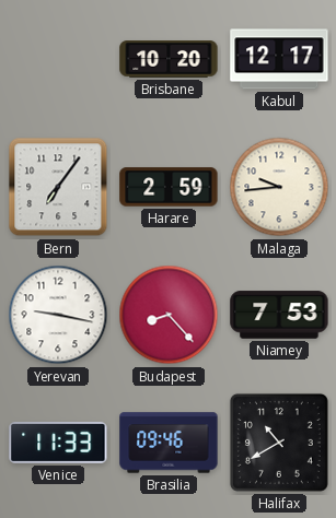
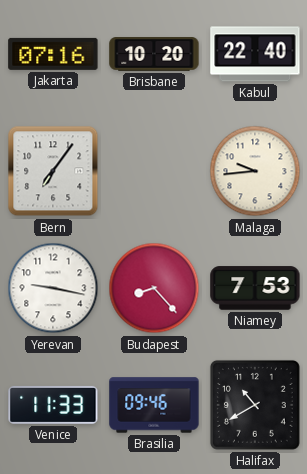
Jakarta: none -> 07:16
Kabul: 12:17 -> 22:40
Harare: 2:59 -> none
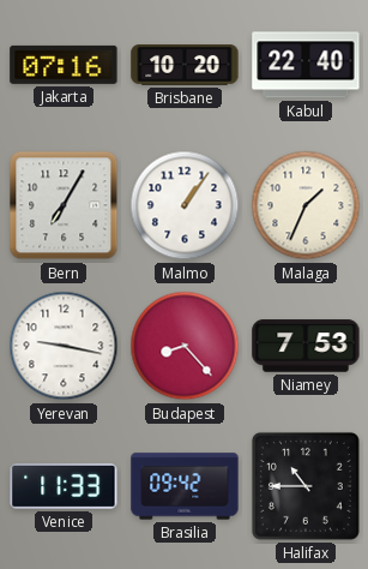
Bern: 7:06 -> 7:05
Malmo: none -> 1:06
Malaga: 9:44 -> 1:34
Brasilia: 09:46 -> 09:42
Halifax: 10:40 -> 10:45
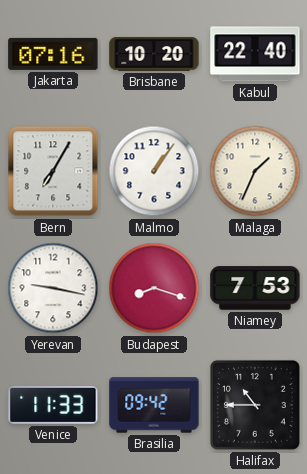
Budapest: 8:23 -> 8:18
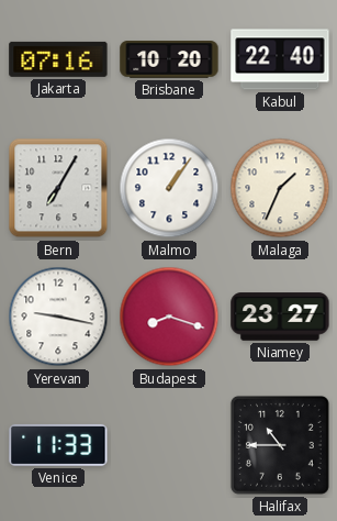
Niamey: 7:53 -> 23:27
Brasilia: 09:42 -> none
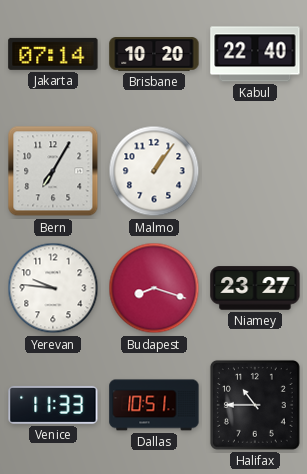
Jakarta: 07:16 -> 07:14
Malaga: 1:34 -> none
Yerevan: 9:17 -> 9:46
Dallas: none -> 10:51
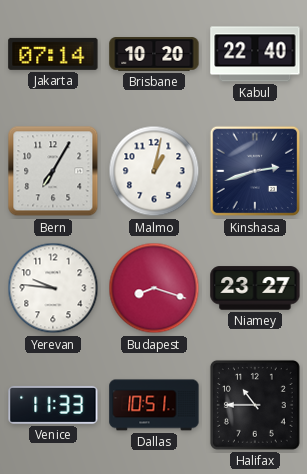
Malmo: 1:06 -> 1:02
Kinshasa: none -> 2:42
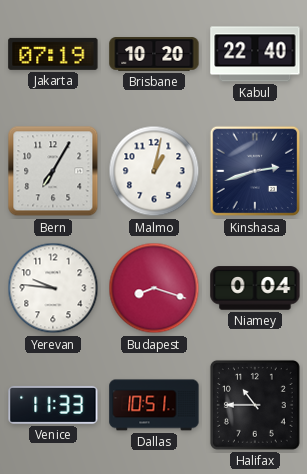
Jakarta: 07:14 -> 07:19
Niamey: 23:27 -> 0:04
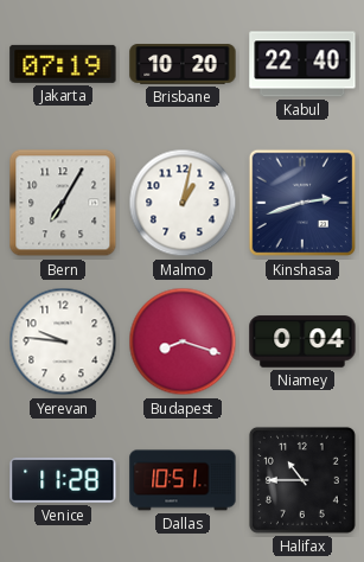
Venice: 11:33 -> 11:28
